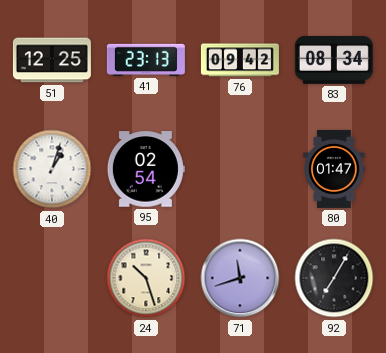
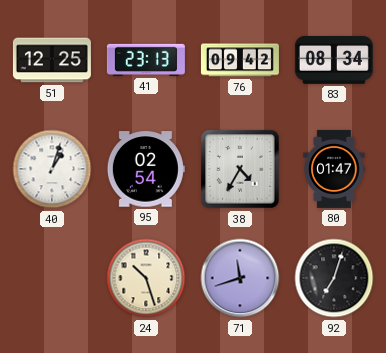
38: none -> 4:35
92: 7:05 -> 7:03
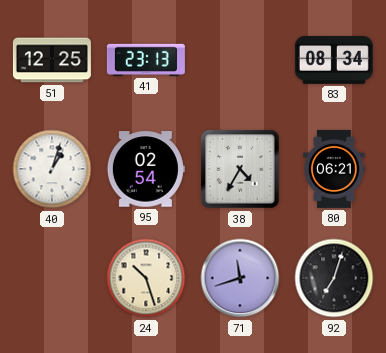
76: 09:42 -> none
80: 01:47 -> 06:21
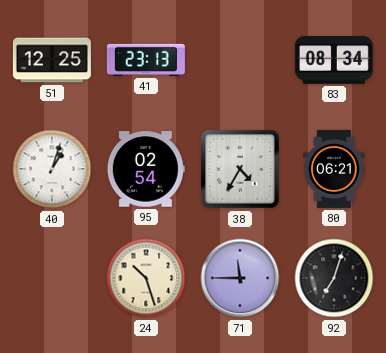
71: 11:42 -> 11:45
